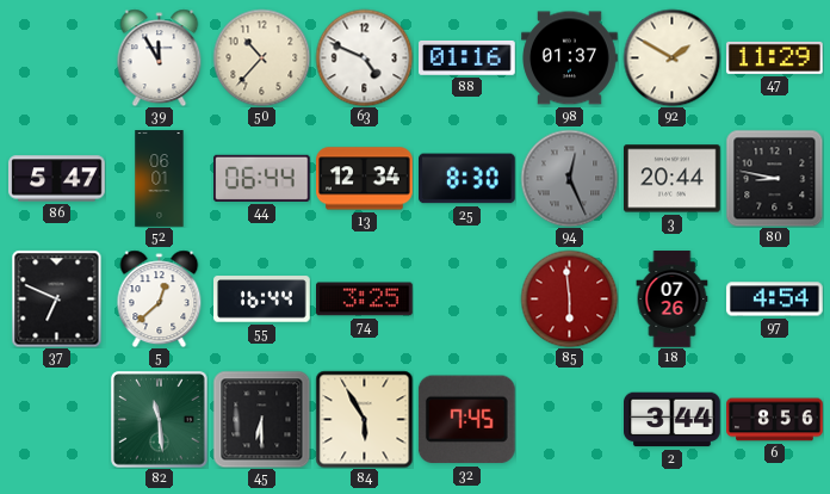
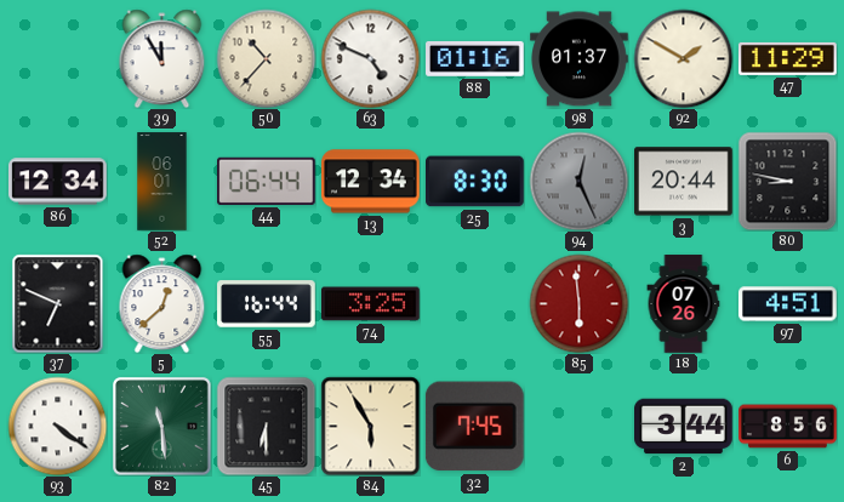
86: 5:47 -> 12:34
97: 4:54 -> 4:51
93: none -> 4:21
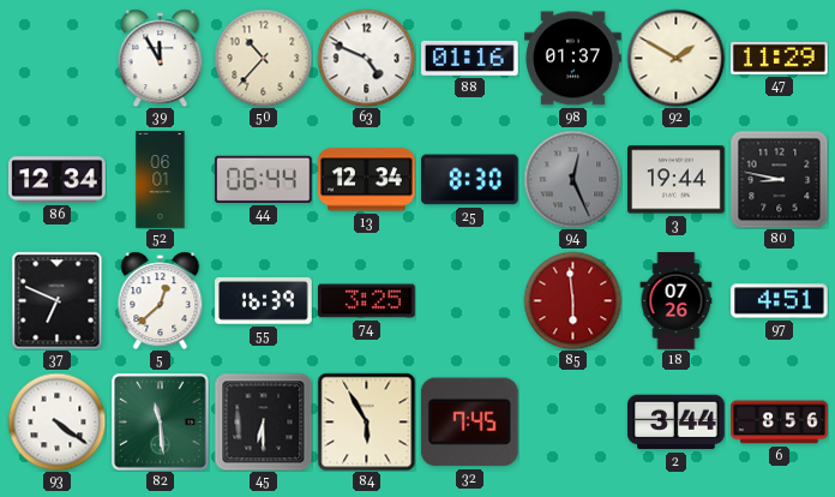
3: 20:44 -> 19:44
55: 16:44 -> 16:39
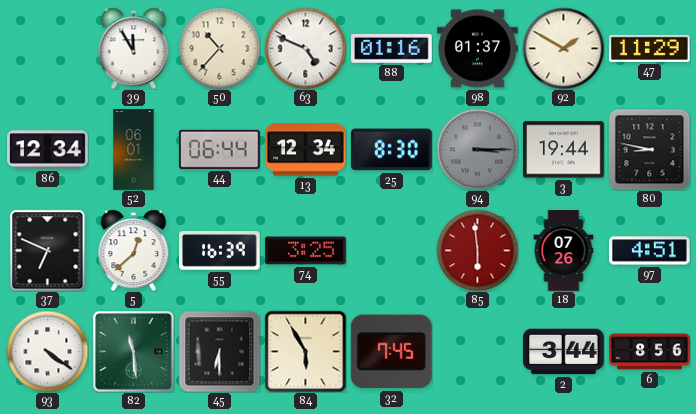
94: 12:26 -> 3:15
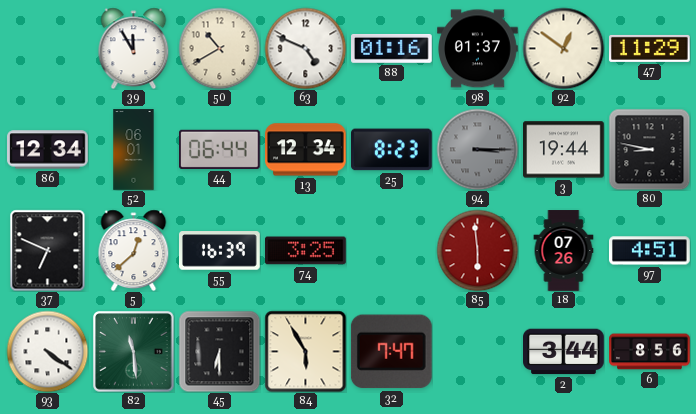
50: 10:37 -> 10:40
92: 1:50 -> 12:51
25: 8:30 -> 8:23
32: 7:45 -> 7:47
